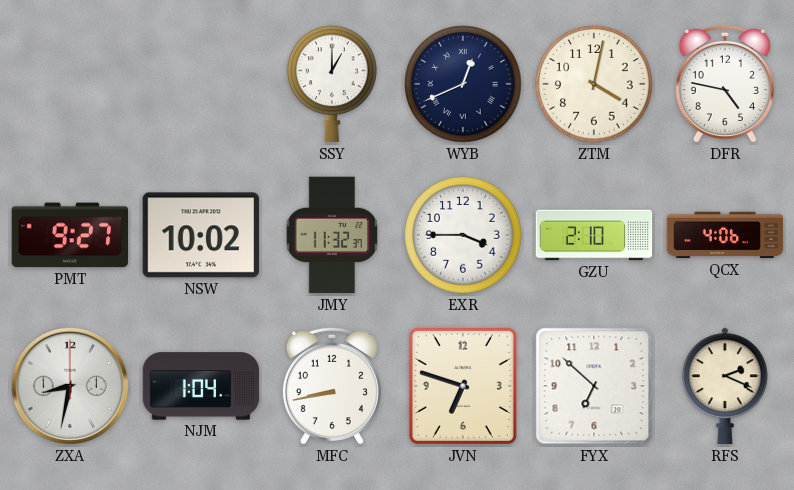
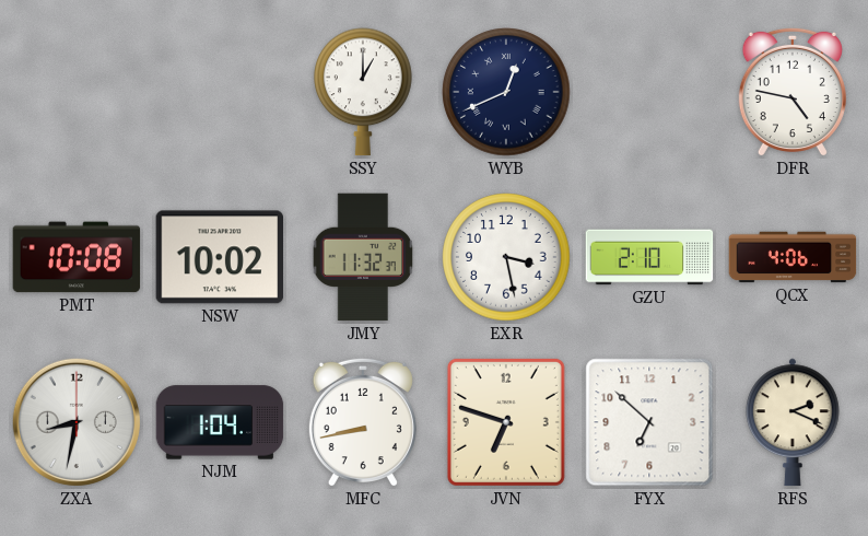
ZTM: 4:02 -> none
PMT: 9:27 -> 10:08
EXR: 3:45 -> 3:28
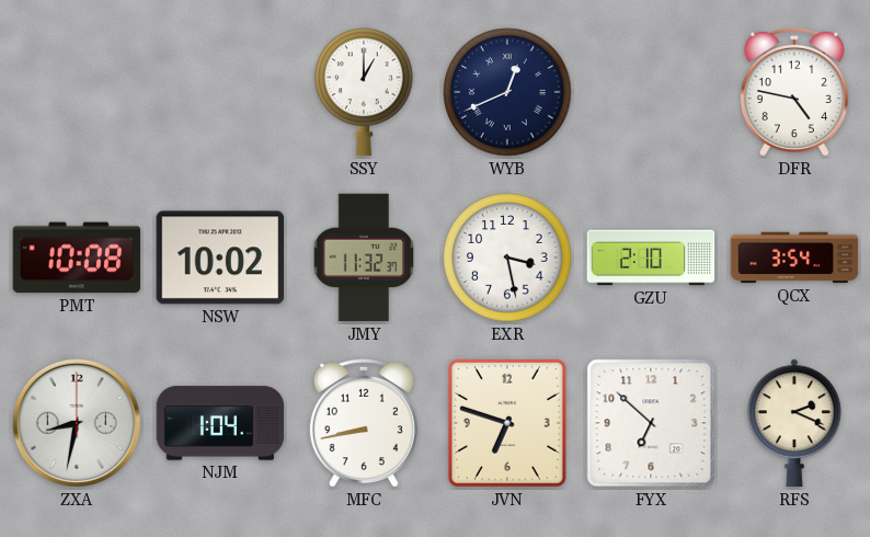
QCX: 4:06 -> 3:54
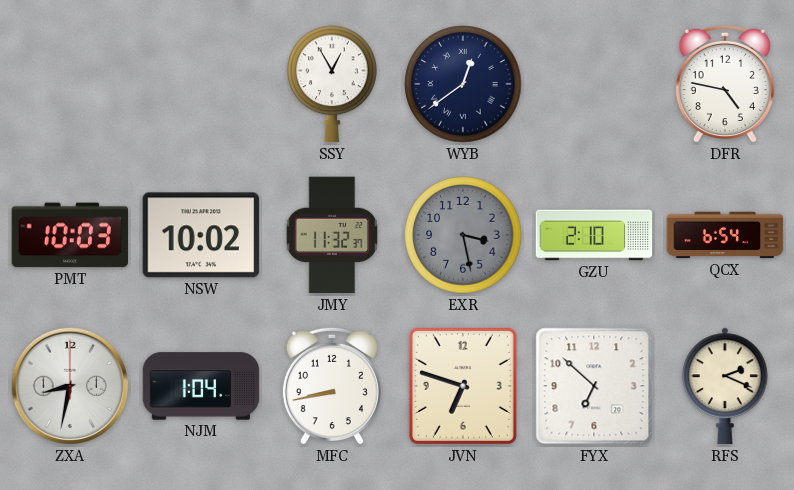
SSY: 1:00 -> 12:55
WYB: 12:41 -> 12:39
PMT: 10:08 -> 10:03
EXR dial: white -> grey
QCX: 3:54 -> 6:54
